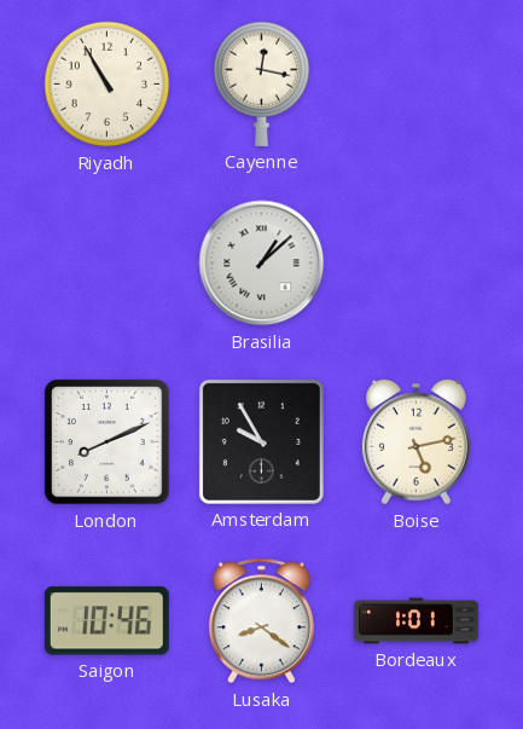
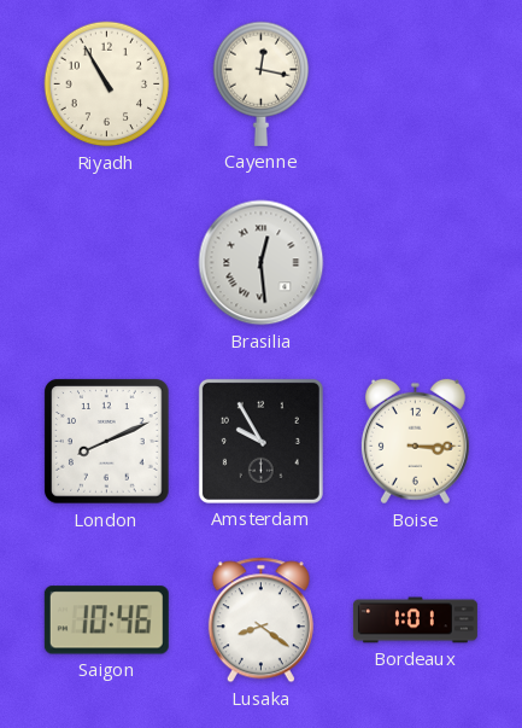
Brasilia: 1:08 -> 12:29
Boise: 5:13 -> 3:15
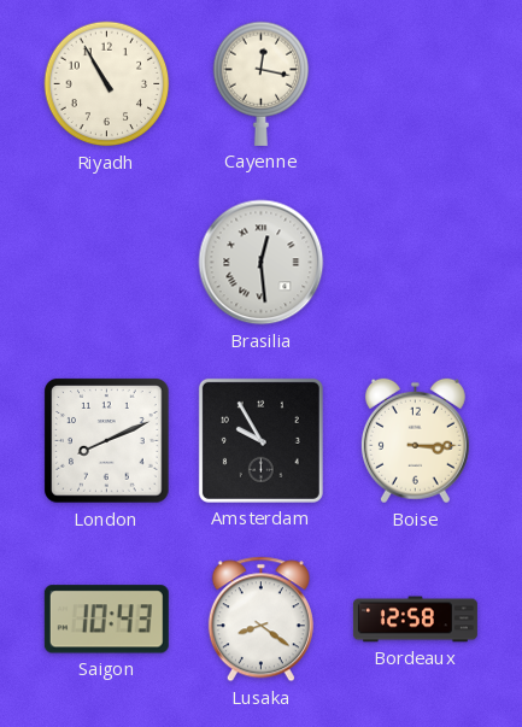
Saigon: 10:46 -> 10:43
Bordeaux: 1:01 -> 12:58
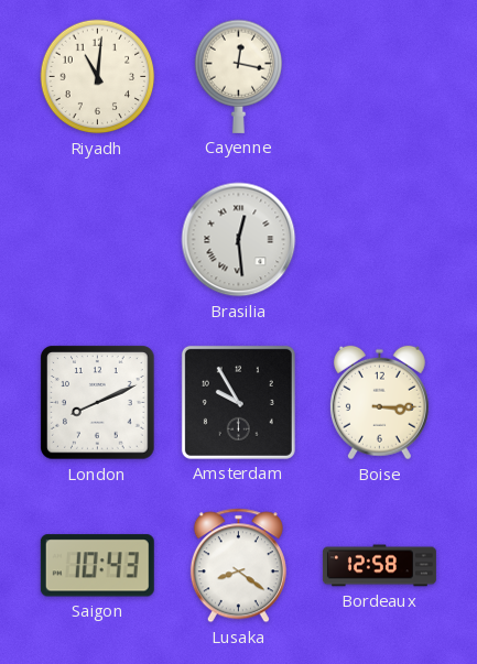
Riyadh: 10:55 -> 11:01
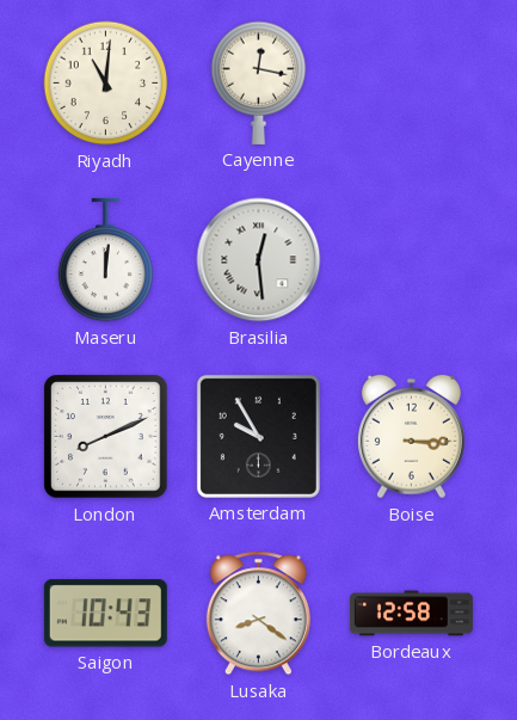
Maseru: none -> 12:01
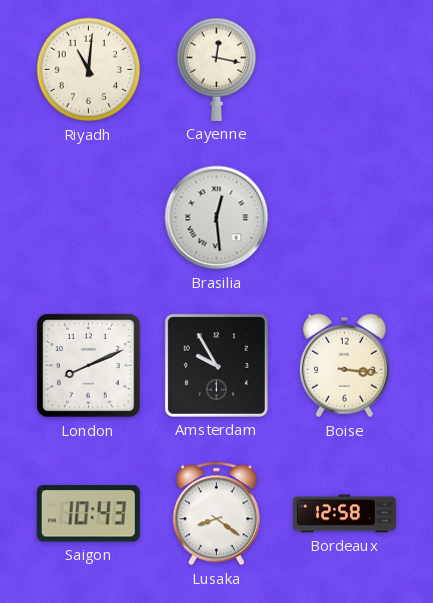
Maseru: 12:01 -> none
Boise: 3:15 -> 3:16
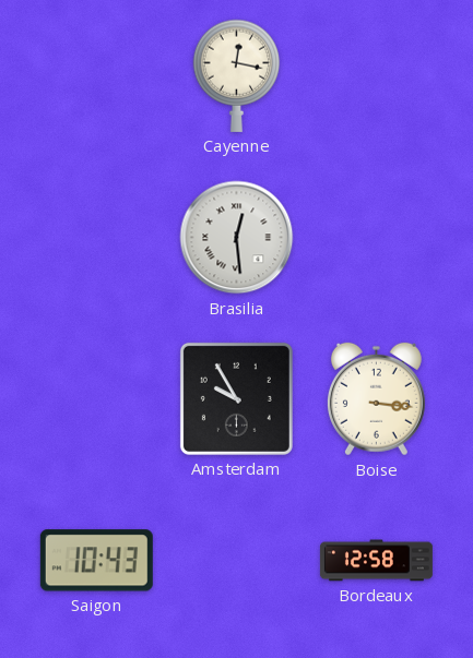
Riyadh: 11:01 -> none
London: 8:11 -> none
Lusaka: 8:21 -> none
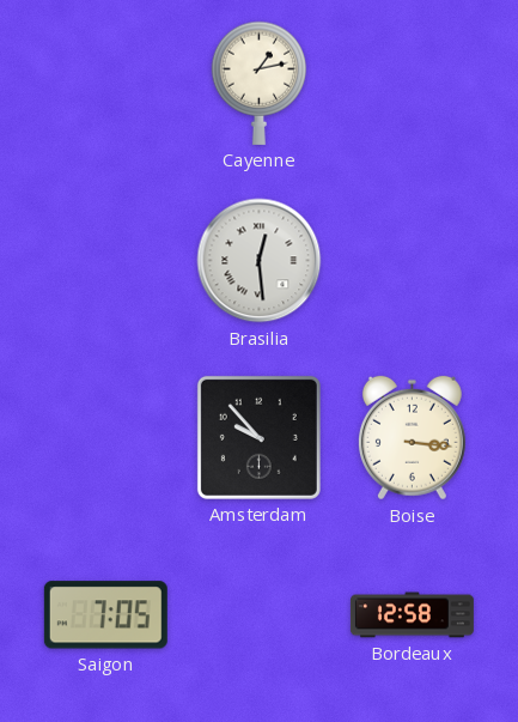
Cayenne: 12:17 -> 1:13
Amsterdam: 9:55 -> 9:53
Saigon: 10:43 -> 7:05
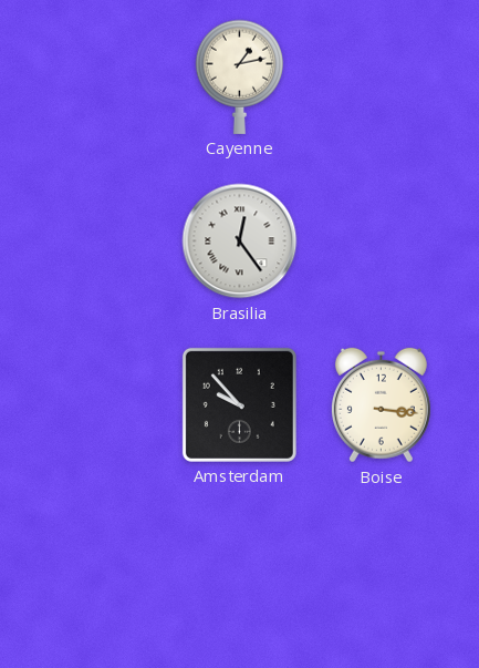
Brasilia: 12:29 -> 12:24
Saigon: 7:05 -> none
Bordeaux: 12:58 -> none
